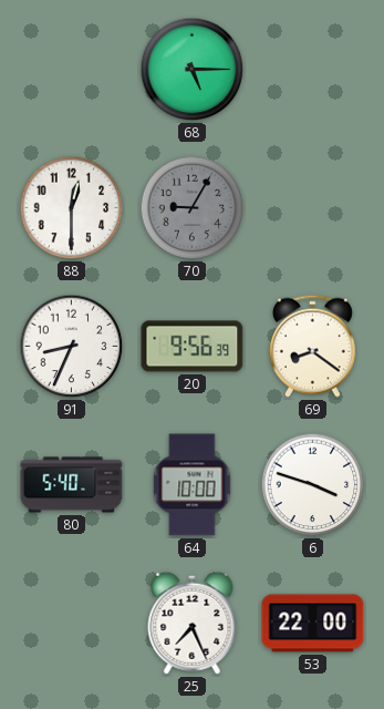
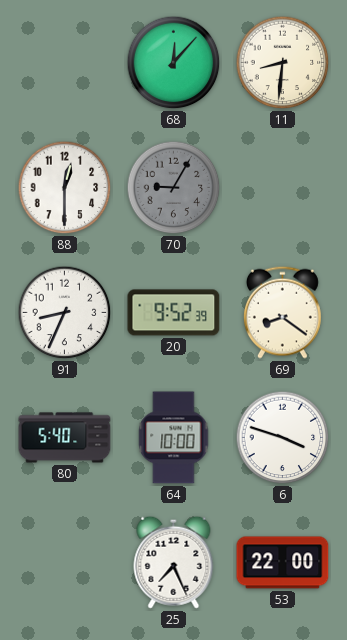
68: 5:15 -> 12:07
11: none -> 8:31
20: 9:56 -> 9:52
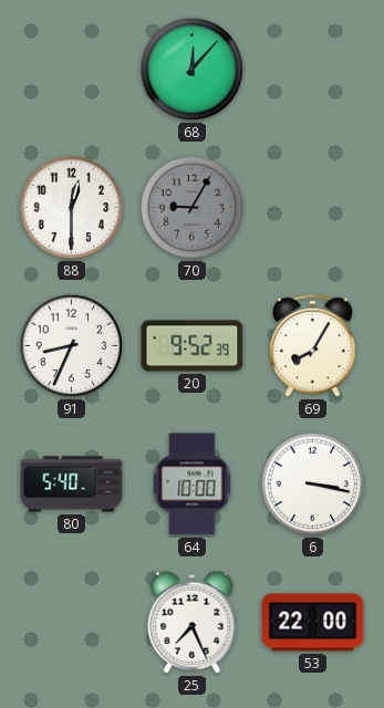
11: 8:31 -> none
69: 8:21 -> 8:05
6: 3:48 -> 3:17
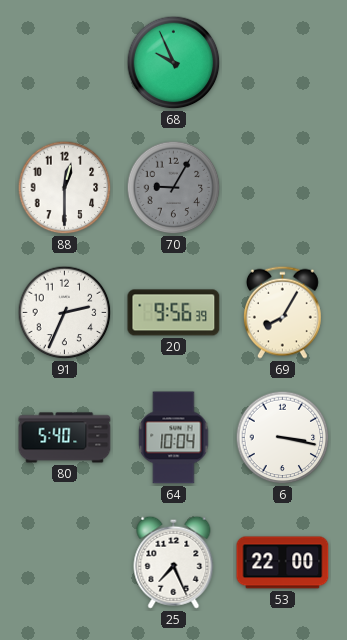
68: 12:07 -> 9:56
91: 8:34 -> 2:34
20: 9:52 -> 9:56
64: 10:00 -> 10:04
